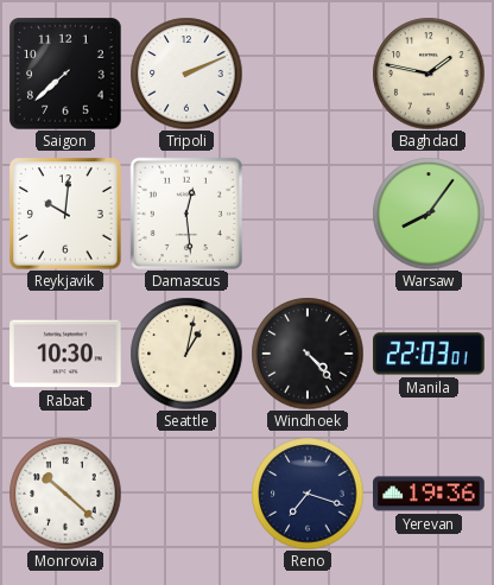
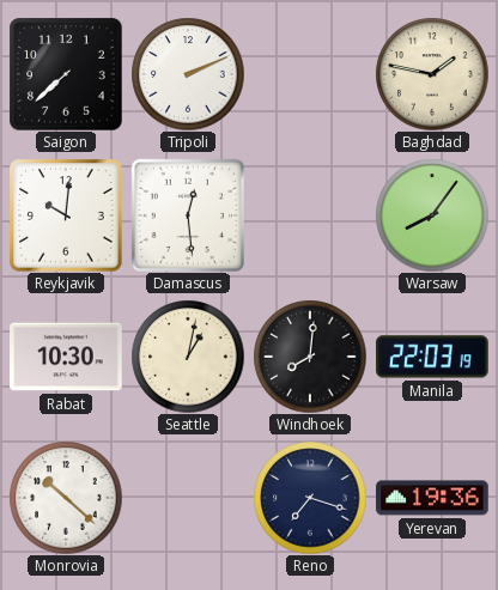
Windhoek: 4:23 -> 8:01
Manila: 22:03:01 -> 22:03:19
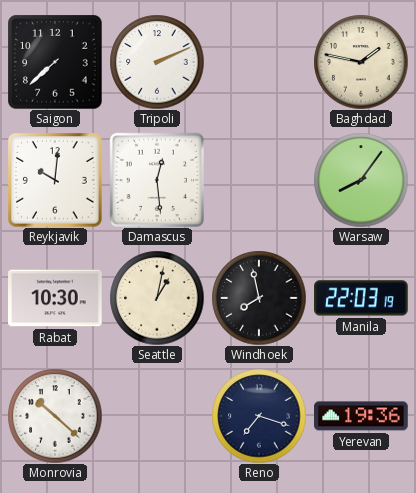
Windhoek: 8:01 -> 7:58
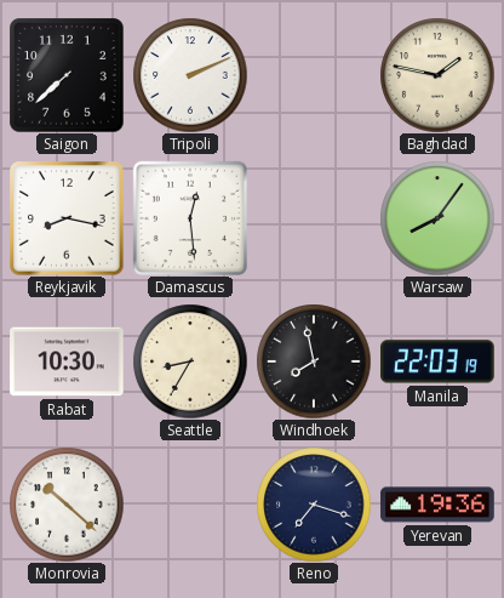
Reykjavik: 10:01 -> 8:17
Seattle: 1:02 -> 8:35
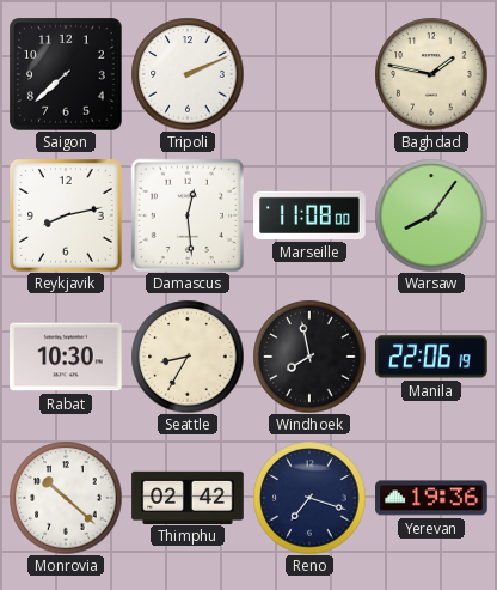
Reykjavik: 8:17 -> 8:13
Marseille: none -> 11:08
Manila: 22:03 -> 22:06
Thimphu: none -> 02:42
